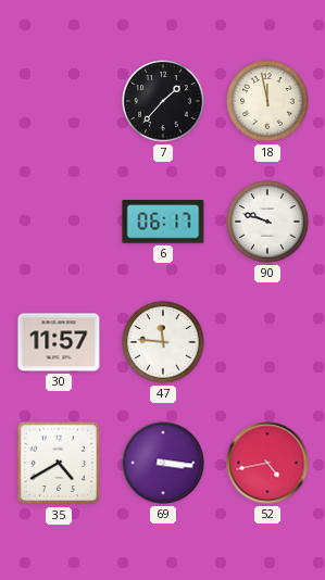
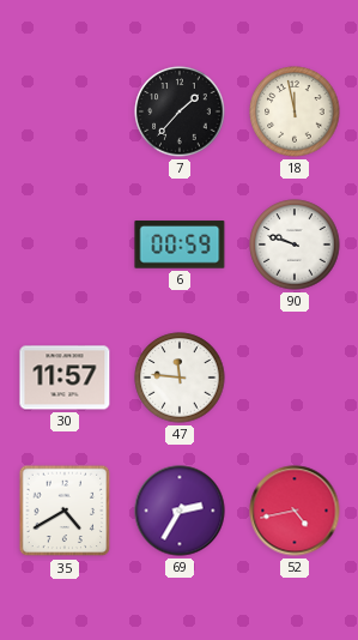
6: 06:17 -> 00:59
69: 3:16 -> 2:35
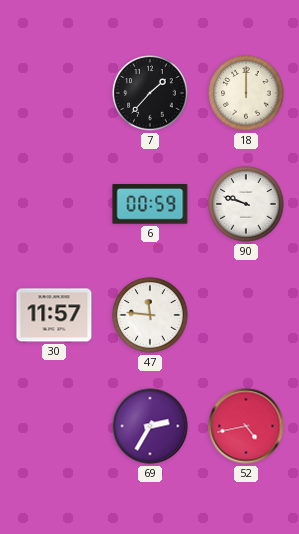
18: 11:58 -> 12:00
35: 4:40 -> none
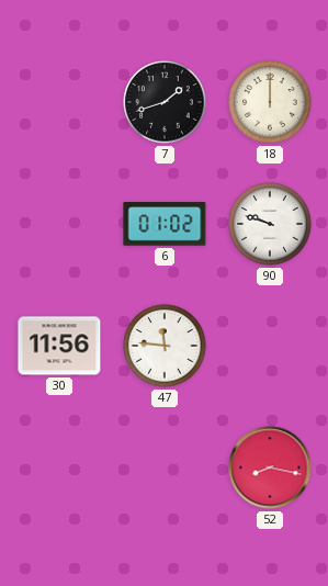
7: 1:37 -> 1:42
6: 00:59 -> 01:02
30: 11:57 -> 11:56
69: 2:35 -> none
52: 4:43 -> 8:17
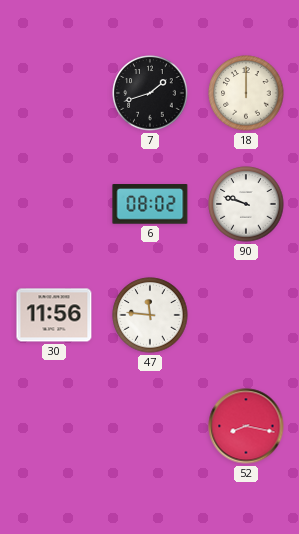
6: 01:02 -> 08:02
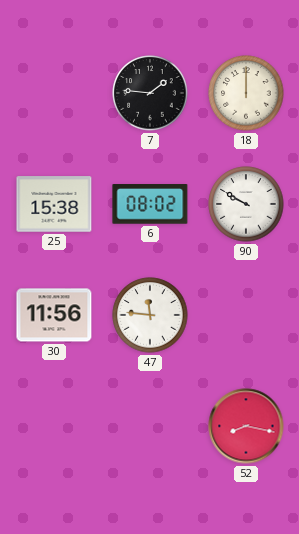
7: 1:42 -> 1:46
25: none -> 15:38
90: 9:48 -> 9:50
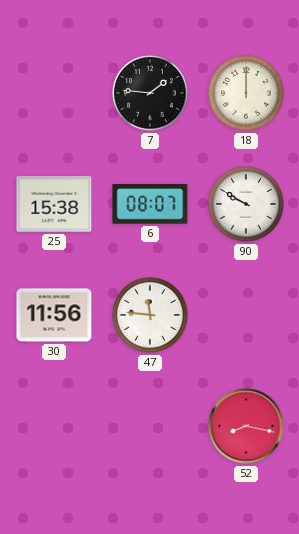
6: 08:02 -> 08:07
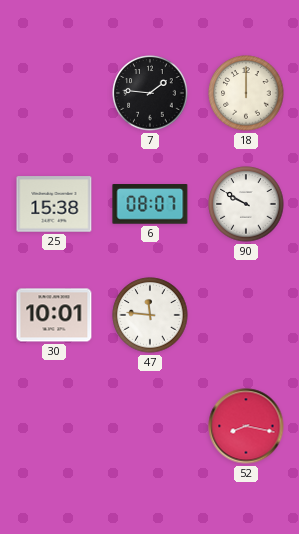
30: 11:56 -> 10:01
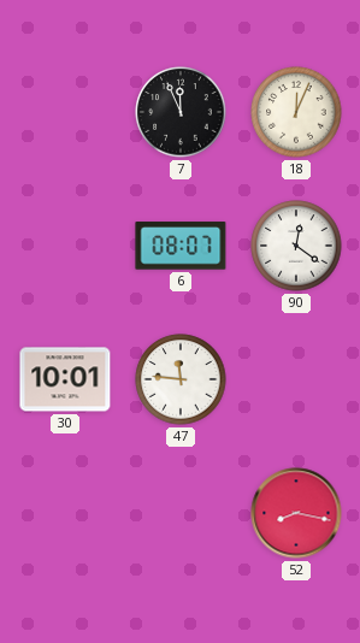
7: 1:46 -> 11:56
18: 12:00 -> 12:04
25: 15:38 -> none
90: 9:50 -> 12:21
